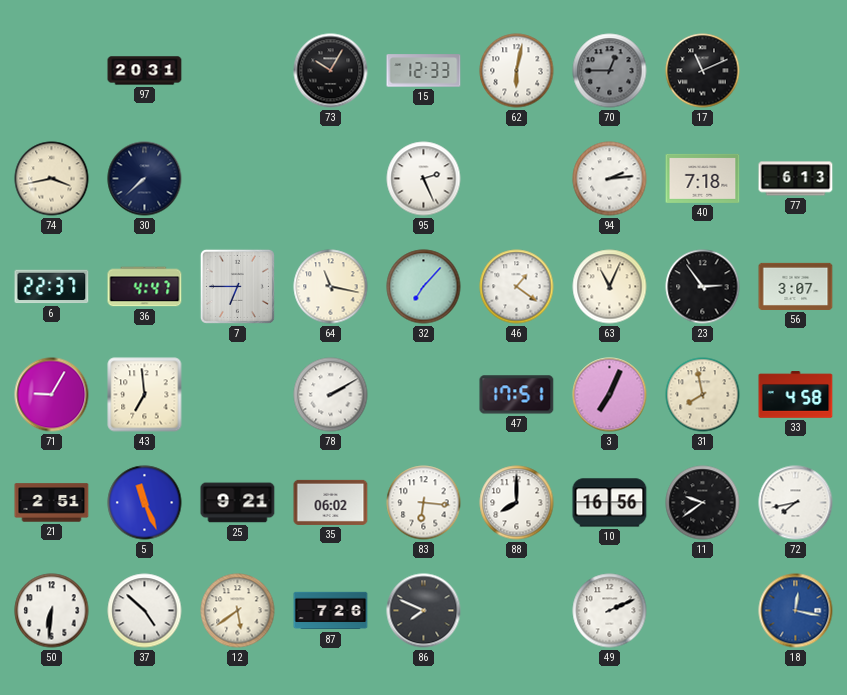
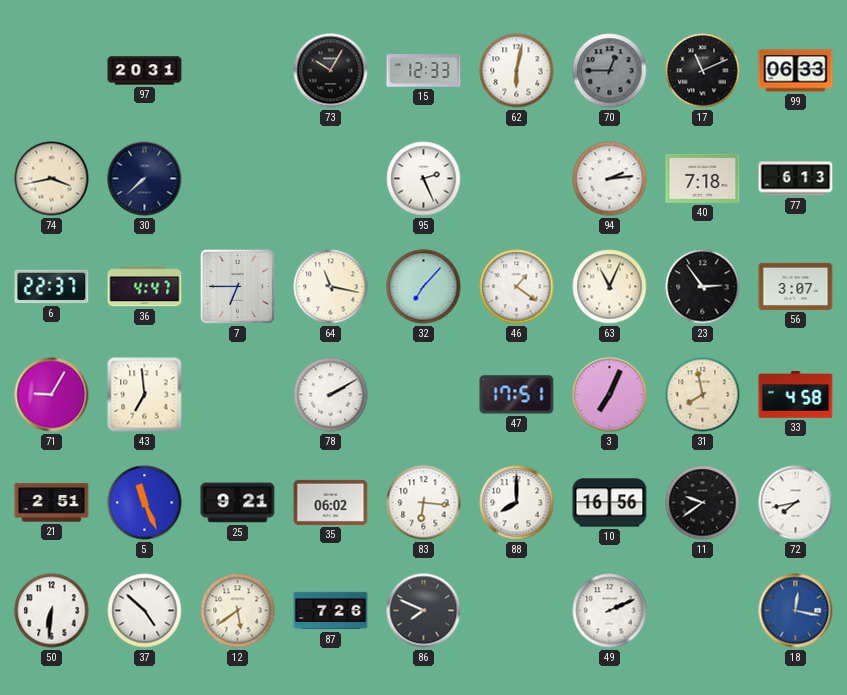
99: none -> 06:33
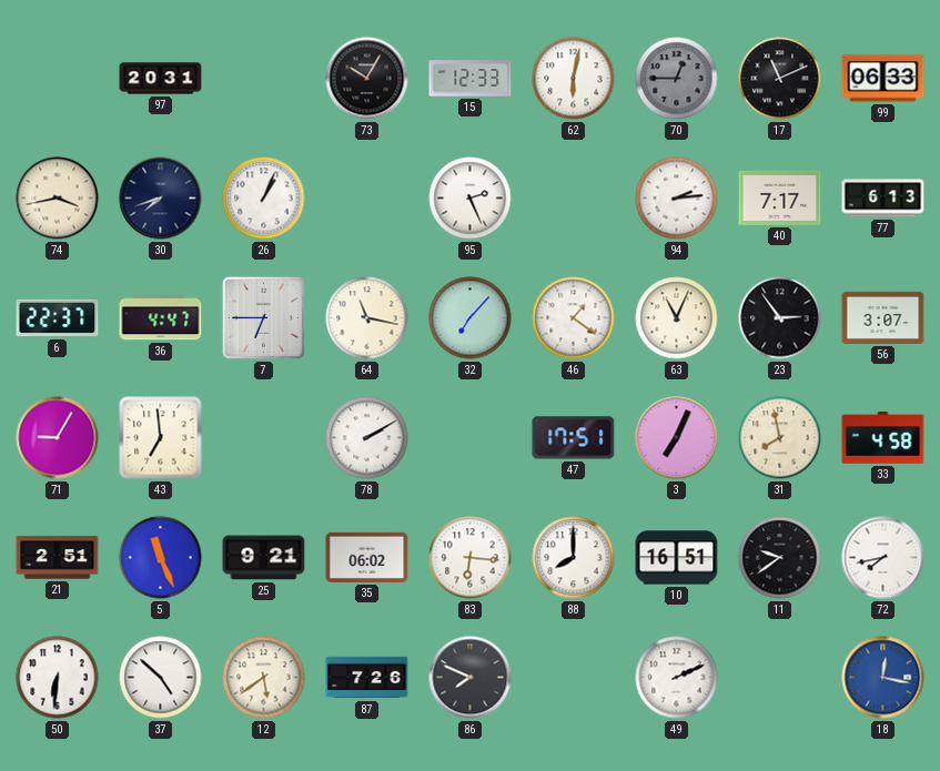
30: 7:38 -> 7:42
26: none -> 1:04
40: 7:18 -> 7:17
10: 16:56 -> 16:51
